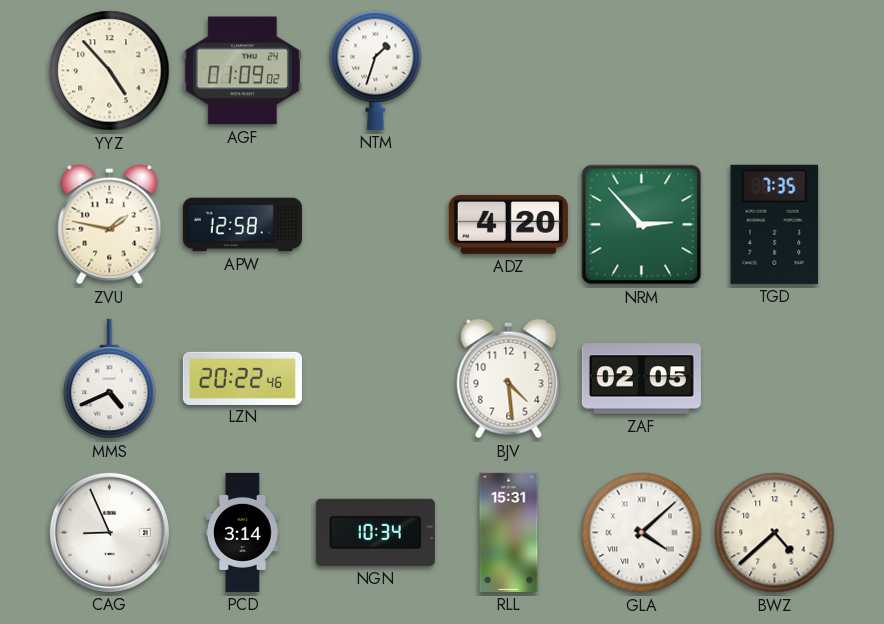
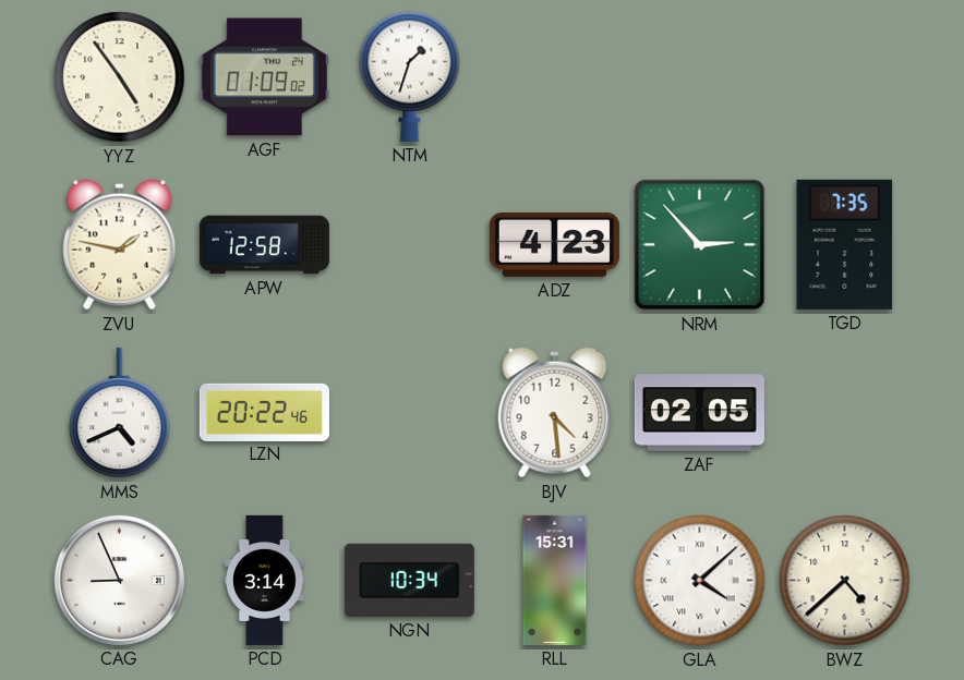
YYZ: 4:53 -> 4:54
ADZ: 4:20 -> 4:23
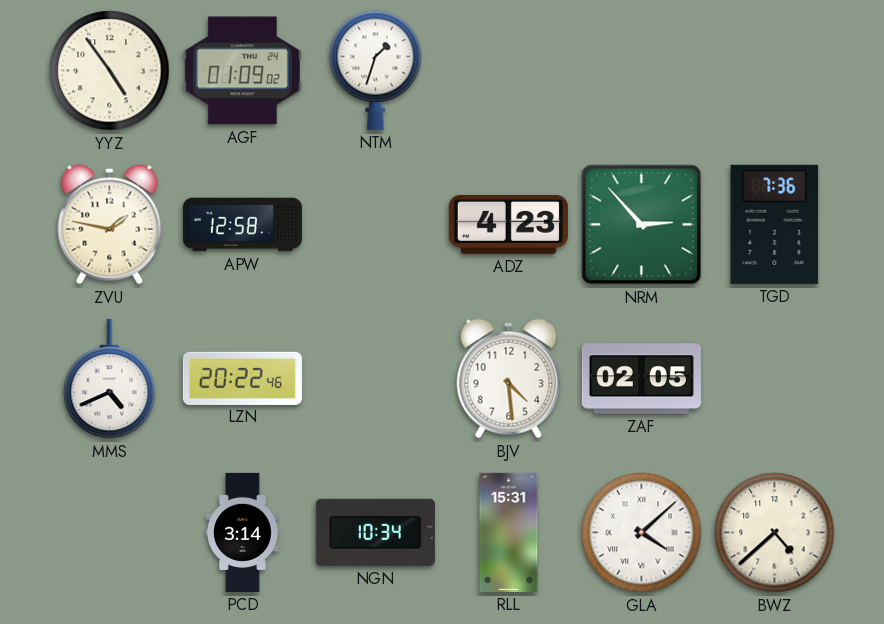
TGD: 7:35 -> 7:36
CAG: 8:56 -> none
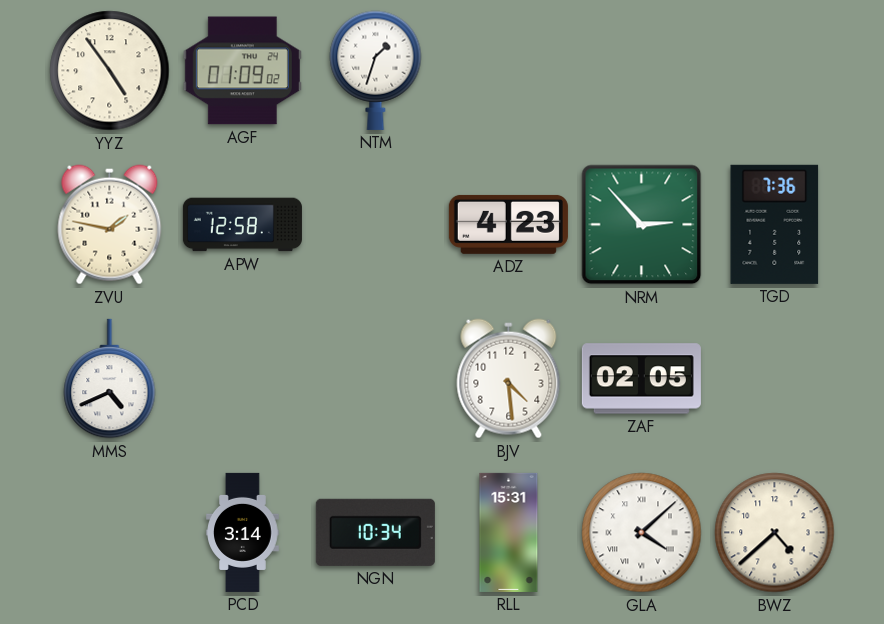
LZN: 20:22 -> none
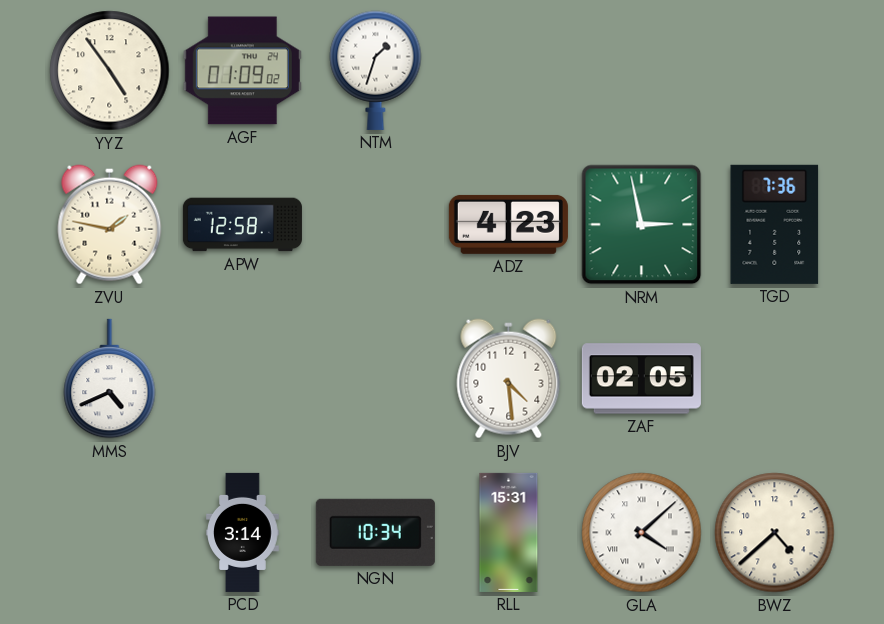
NRM: 2:53 -> 2:58
